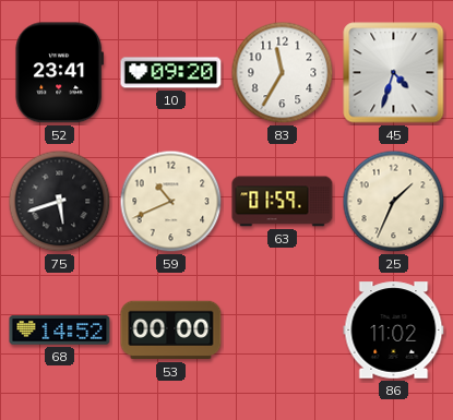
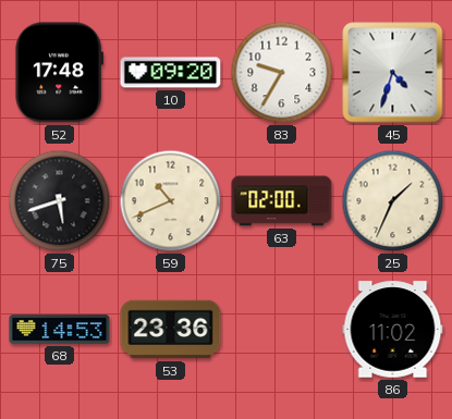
52: 23:41 -> 17:48
83: 11:35 -> 9:35
63: 01:59 -> 02:00
68: 14:52 -> 14:53
53: 00:00 -> 23:36
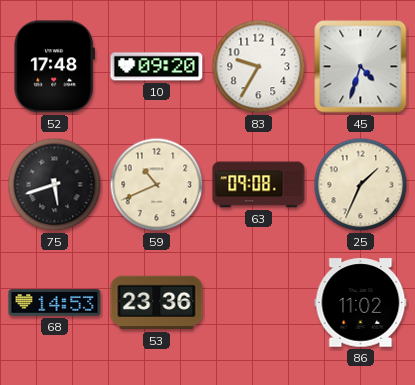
63: 02:00 -> 09:08
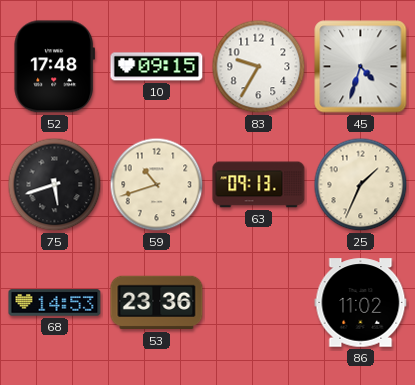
10: 09:20 -> 09:15
59: 10:41 -> 10:42
63: 09:08 -> 09:13
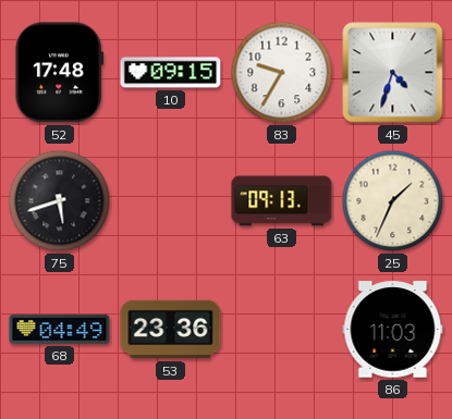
59: 10:42 -> none
68: 14:53 -> 04:49
86: 11:02 -> 11:03
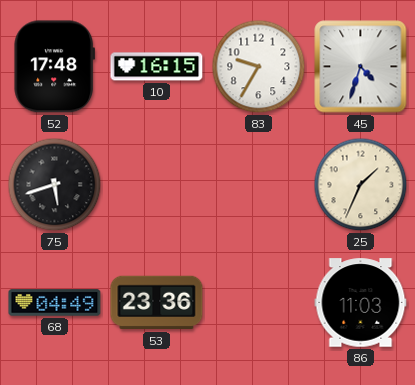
10: 09:15 -> 16:15
63: 09:13 -> none
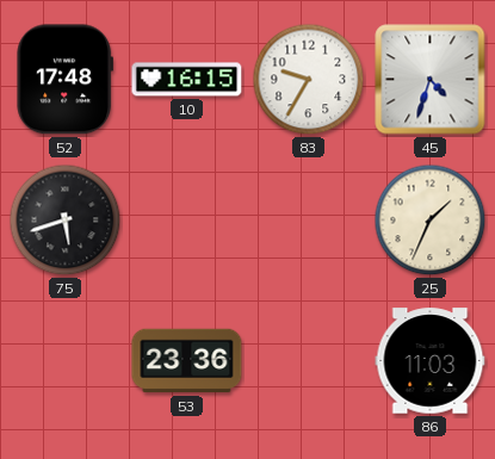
68: 04:49 -> none
